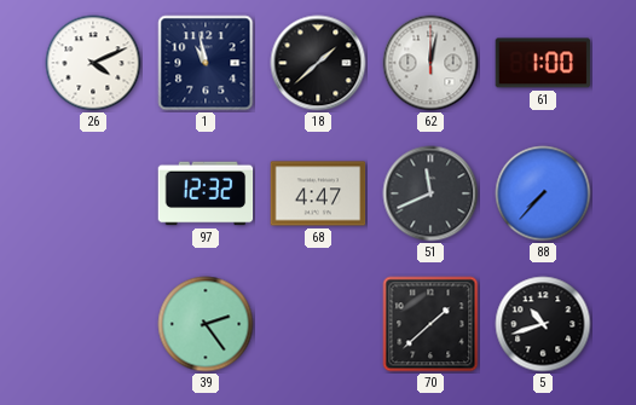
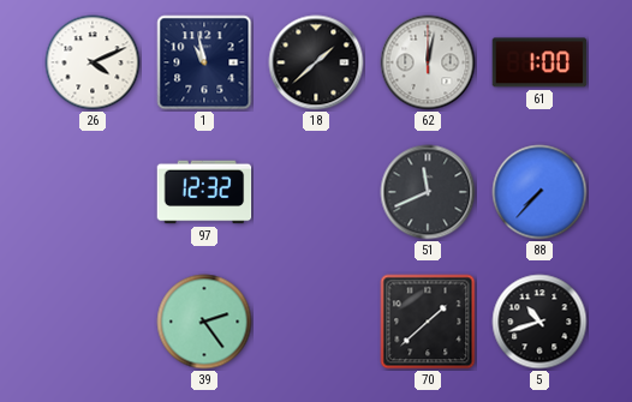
68: 4:47 -> none
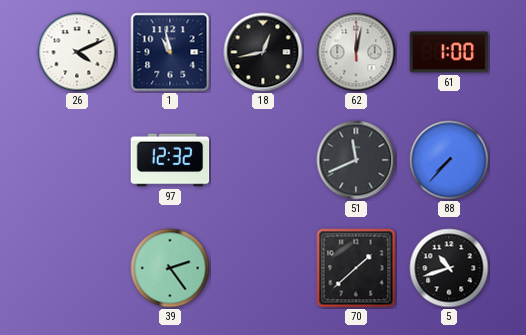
18: 1:38 -> 12:43
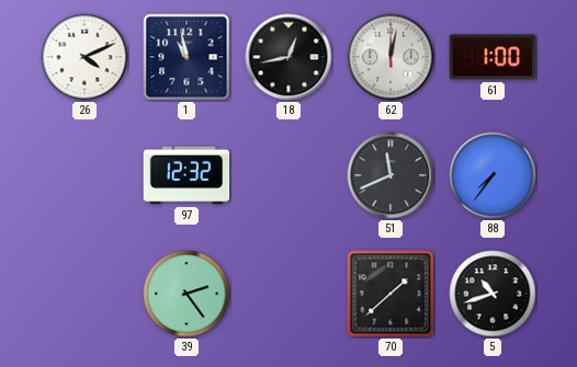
88: 7:37 -> 7:36
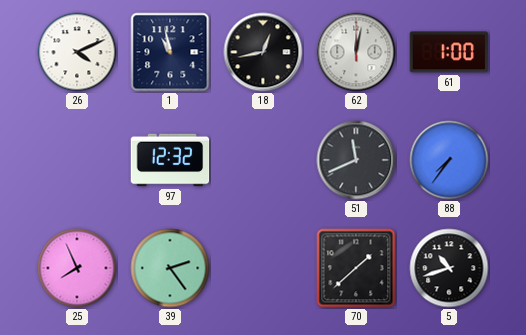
25: none -> 7:56
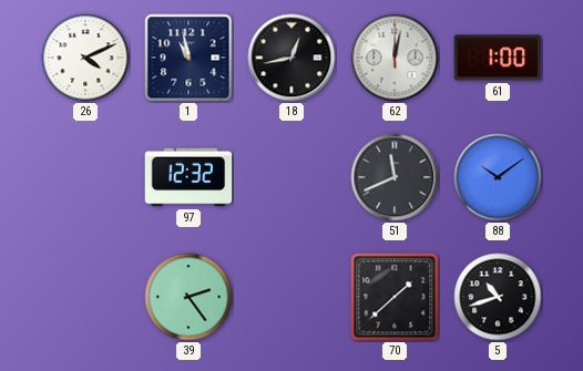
88: 7:36 -> 10:09
25: 7:56 -> none
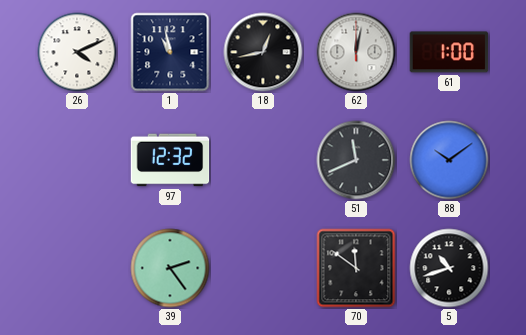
70: 1:38 -> 11:51
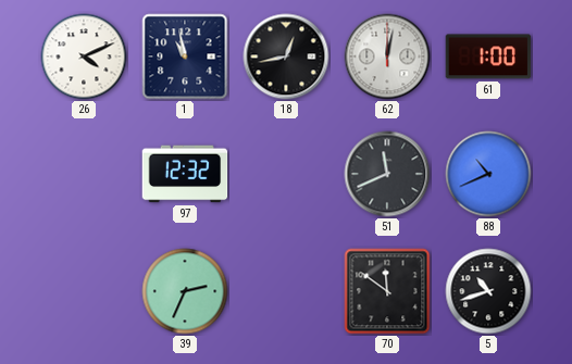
88: 10:09 -> 10:41
39: 2:24 -> 2:34
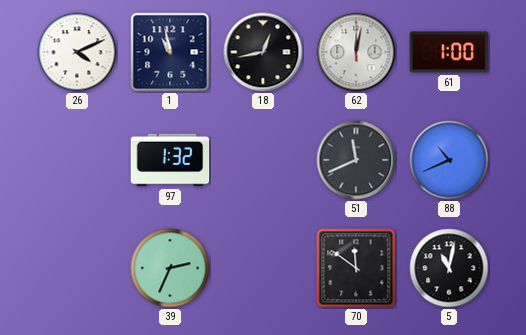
97: 12:32 -> 1:32
5: 10:42 -> 11:02
